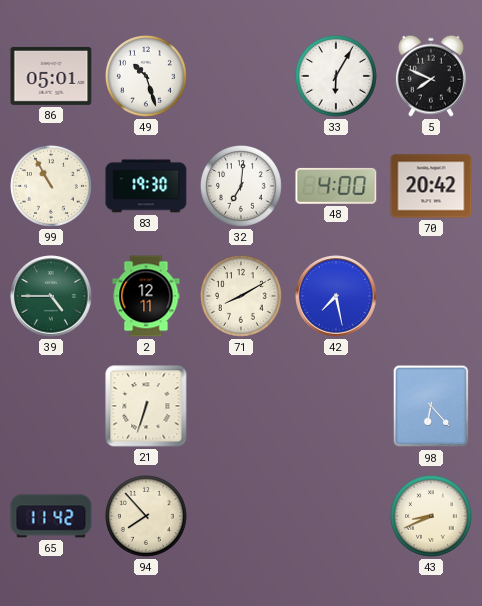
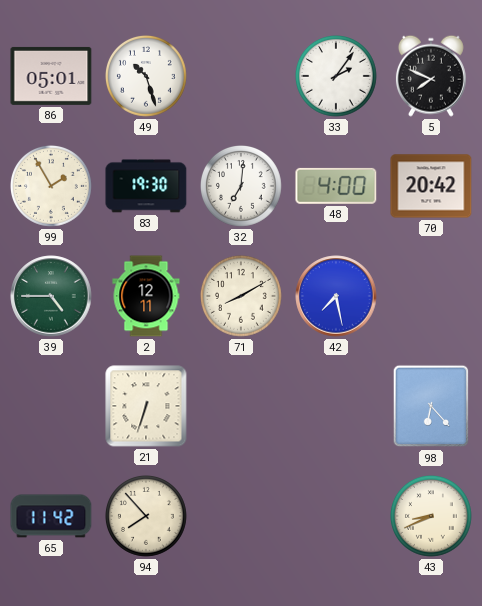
33: 6:05 -> 2:06
99: 10:55 -> 1:55
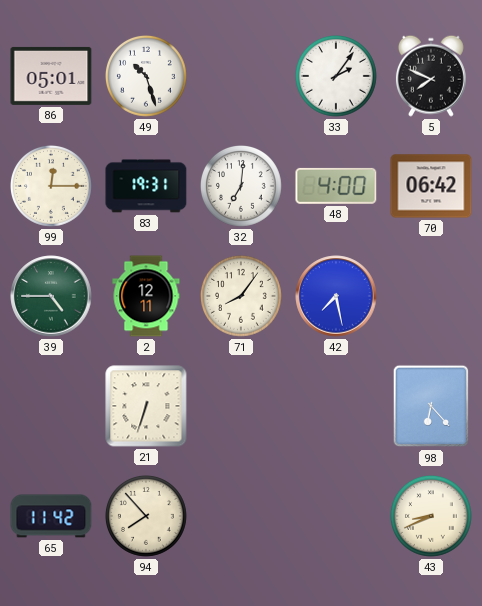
99: 1:55 -> 12:15
83: 19:30 -> 19:31
70: 20:42 -> 06:42
71: 8:10 -> 8:06
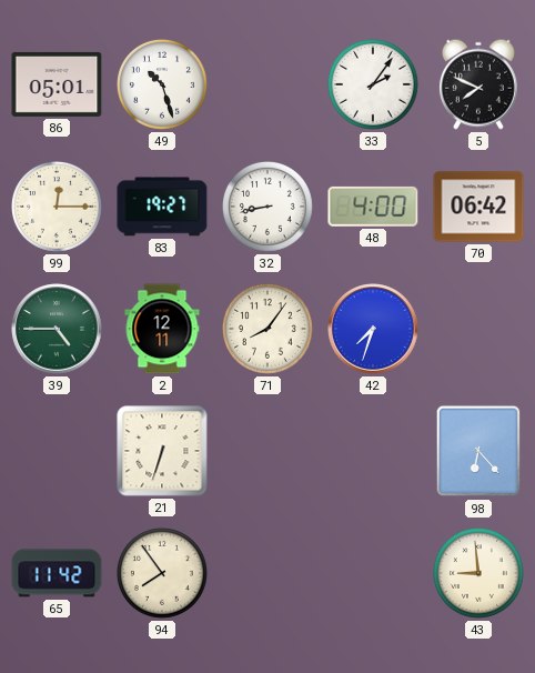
83: 19:31 -> 19:27
32: 7:01 -> 8:43
42: 7:28 -> 7:33
94: 7:53 -> 7:54
43: 8:41 -> 8:59
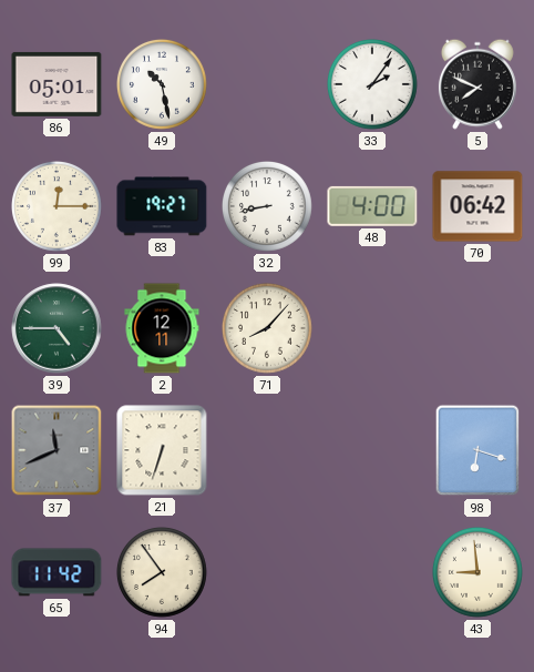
49: 10:27 -> 10:28
71: 8:06 -> 8:07
42: 7:33 -> none
37: none -> 11:41
98: 6:23 -> 6:18
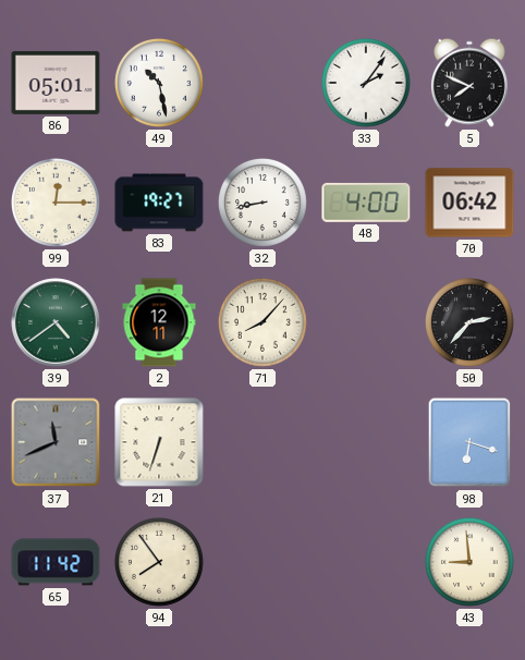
39: 4:45 -> 4:39
50: none -> 2:37
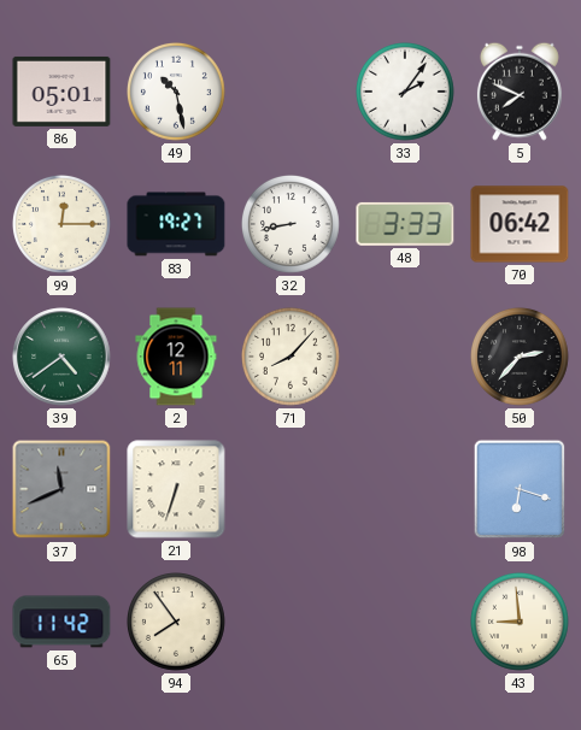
48: 4:00 -> 3:33
